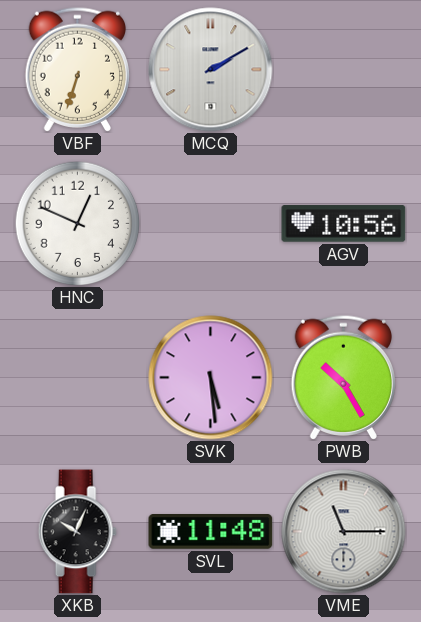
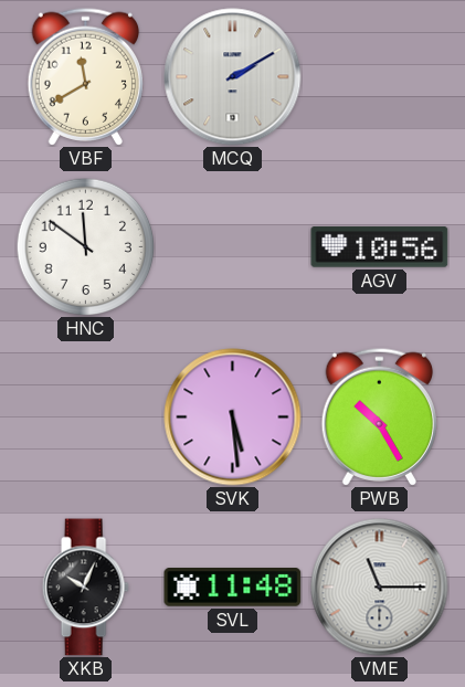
VBF: 6:33 -> 11:40
HNC: 12:49 -> 11:51
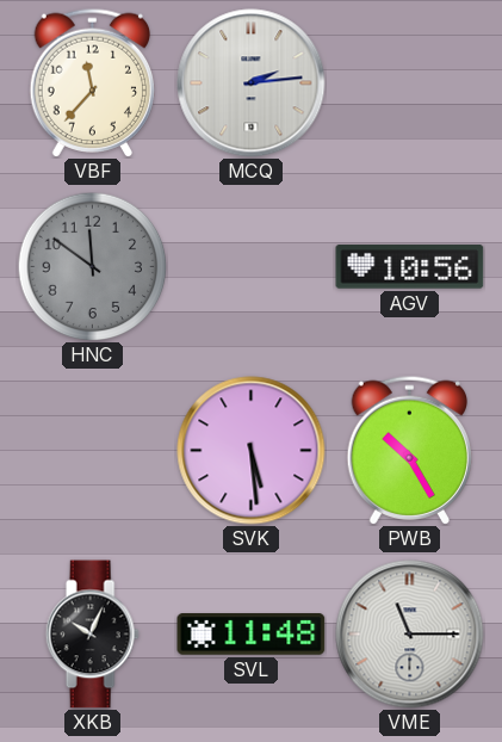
VBF: 11:40 -> 11:37
MCQ: 2:10 -> 2:14
HNC dial: white -> grey
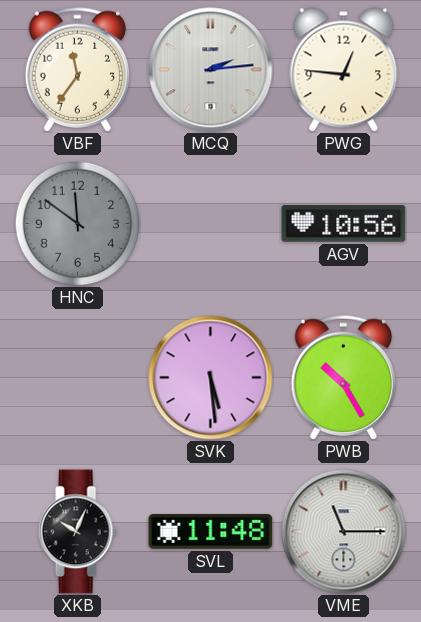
VBF: 11:37 -> 11:36
PWG: none -> 12:46
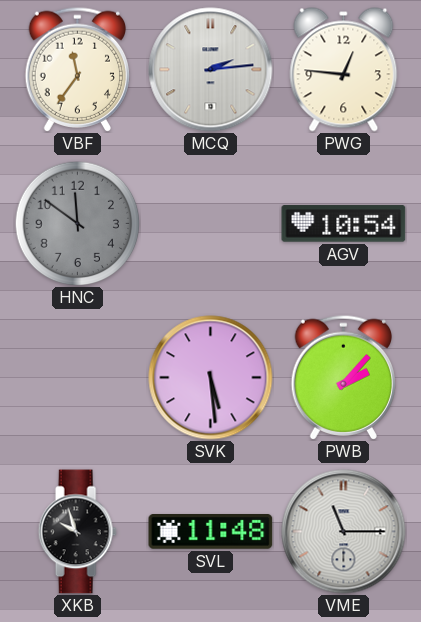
AGV: 10:56 -> 10:54
PWB: 10:25 -> 2:07
XKB: 10:04 -> 9:57
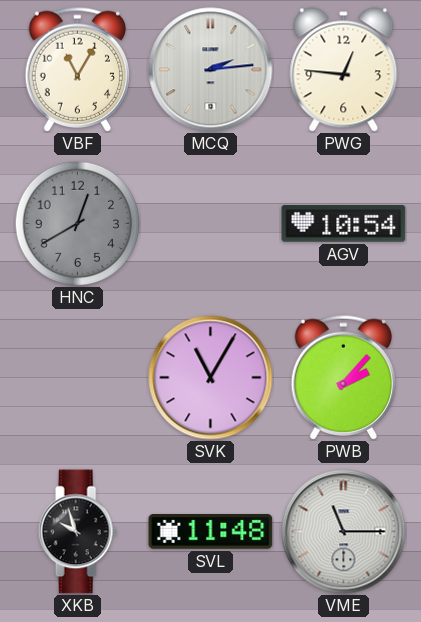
VBF: 11:36 -> 11:05
HNC: 11:51 -> 12:40
SVK: 5:29 -> 11:05
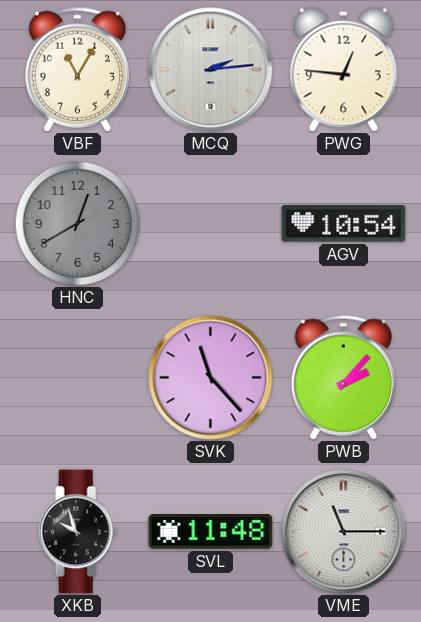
SVK: 11:05 -> 11:23
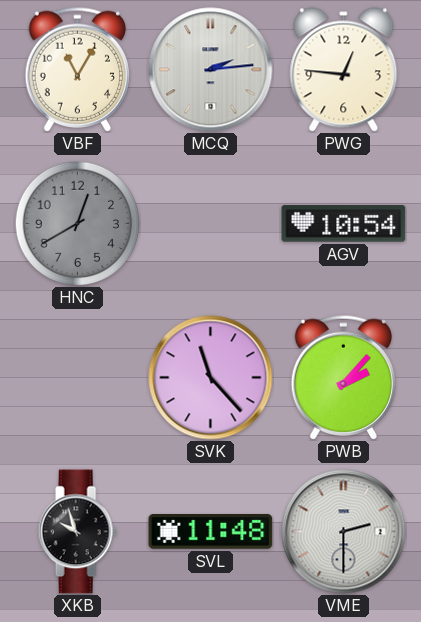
VME: 11:15 -> 2:30
